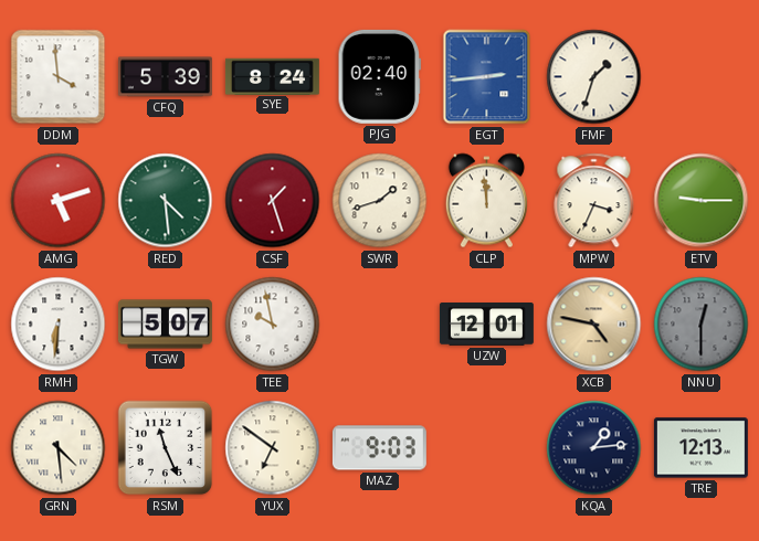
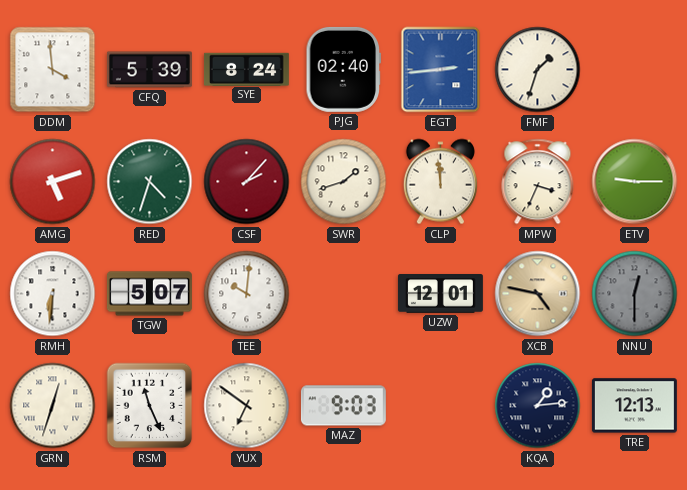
RED: 4:29 -> 4:33
CSF: 1:27 -> 2:07
TEE: 9:58 -> 10:01
GRN: 4:29 -> 12:33
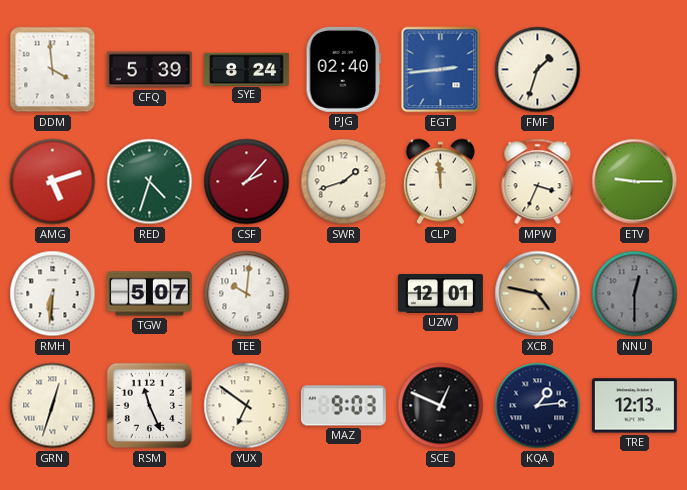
SCE: none -> 12:49
